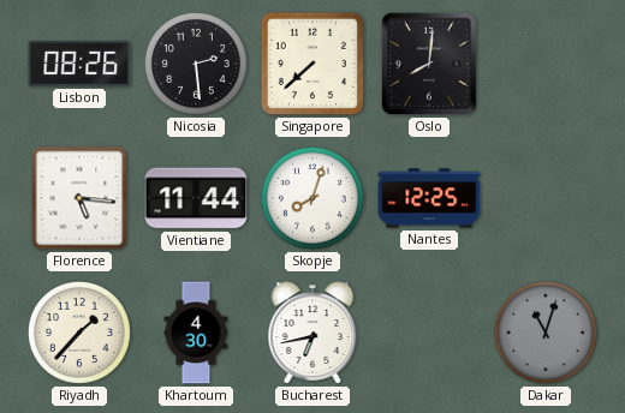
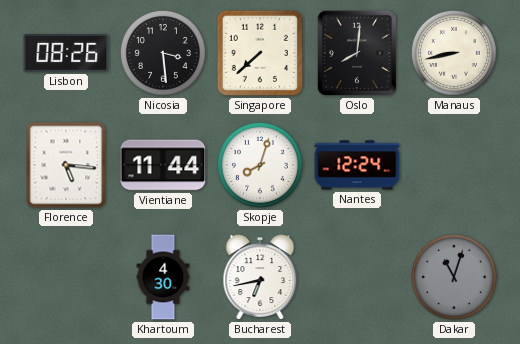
Nicosia: 2:29 -> 3:29
Manaus: none -> 8:43
Nantes: 12:25 -> 12:24
Riyadh: 1:37 -> none
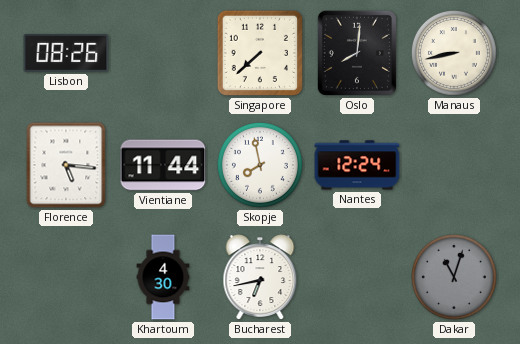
Nicosia: 3:29 -> none
Skopje: 8:03 -> 7:58
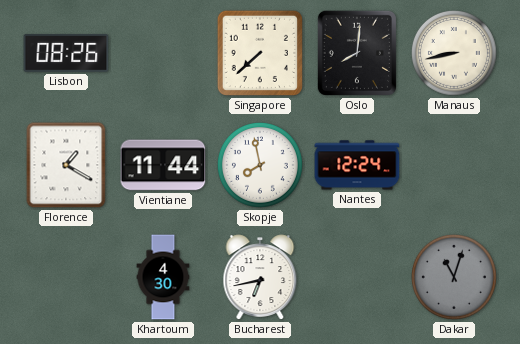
Florence: 5:16 -> 1:20
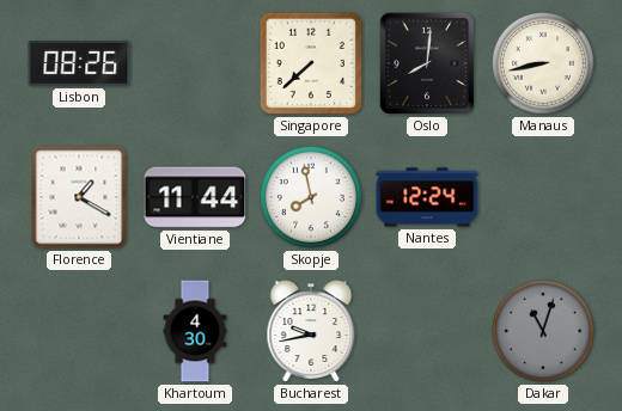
Bucharest: 6:43 -> 9:43
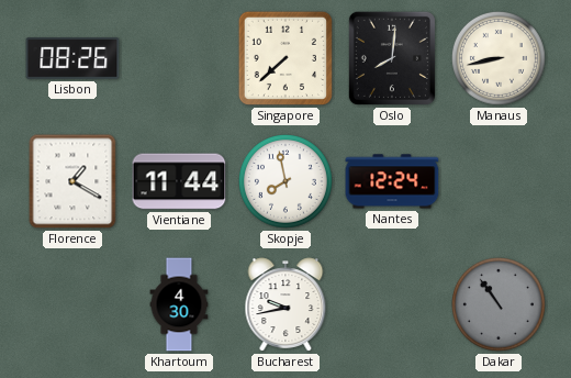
Dakar: 11:03 -> 10:54
